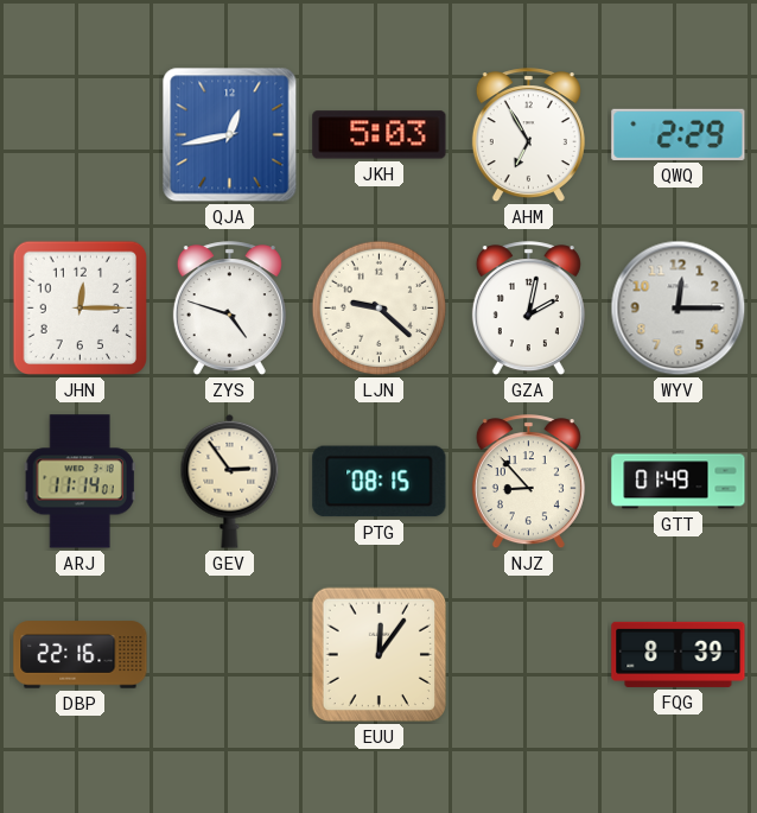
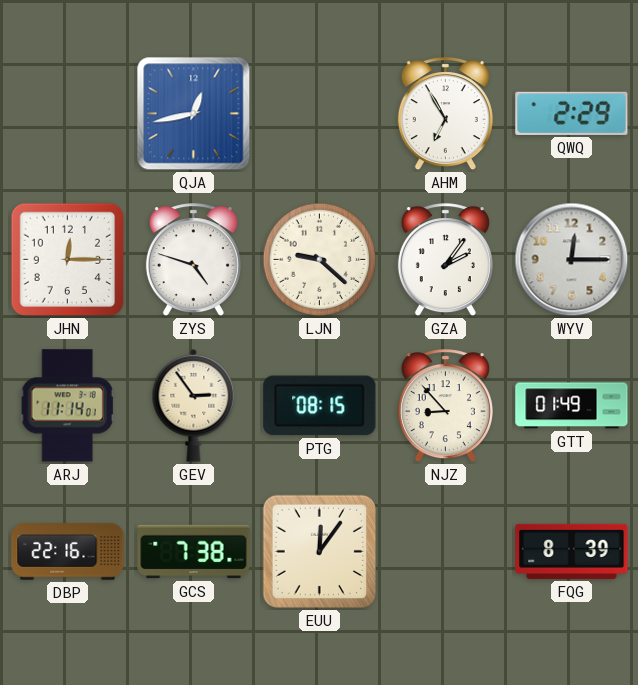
JKH: 5:03 -> none
GZA: 2:02 -> 2:06
GCS: none -> 7:38
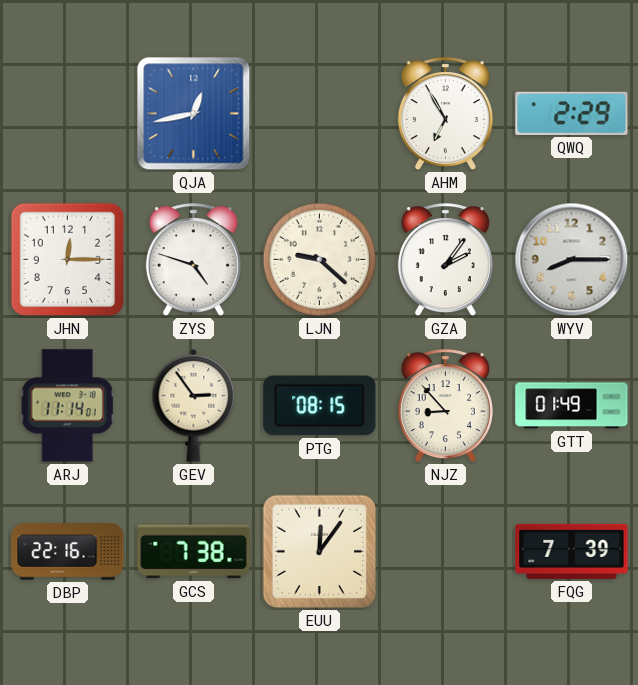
WYV: 12:15 -> 8:15
FQG: 8:39 -> 7:39
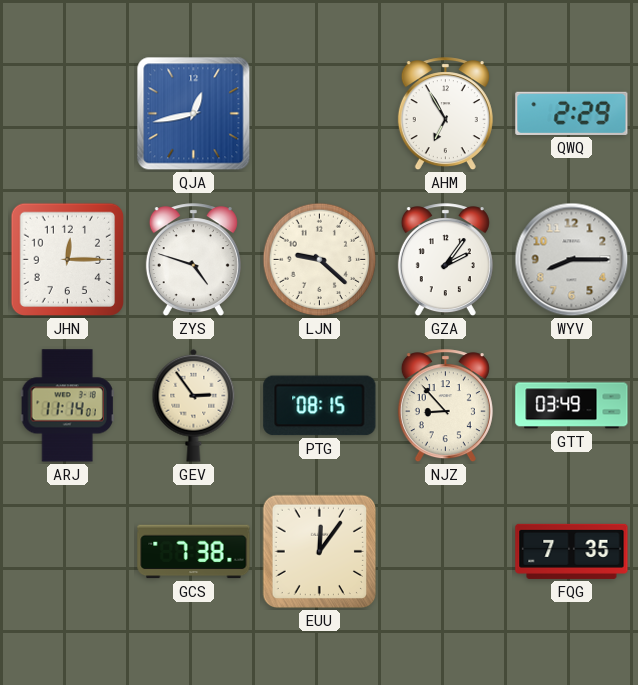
GTT: 01:49 -> 03:49
DBP: 22:16 -> none
FQG: 7:39 -> 7:35
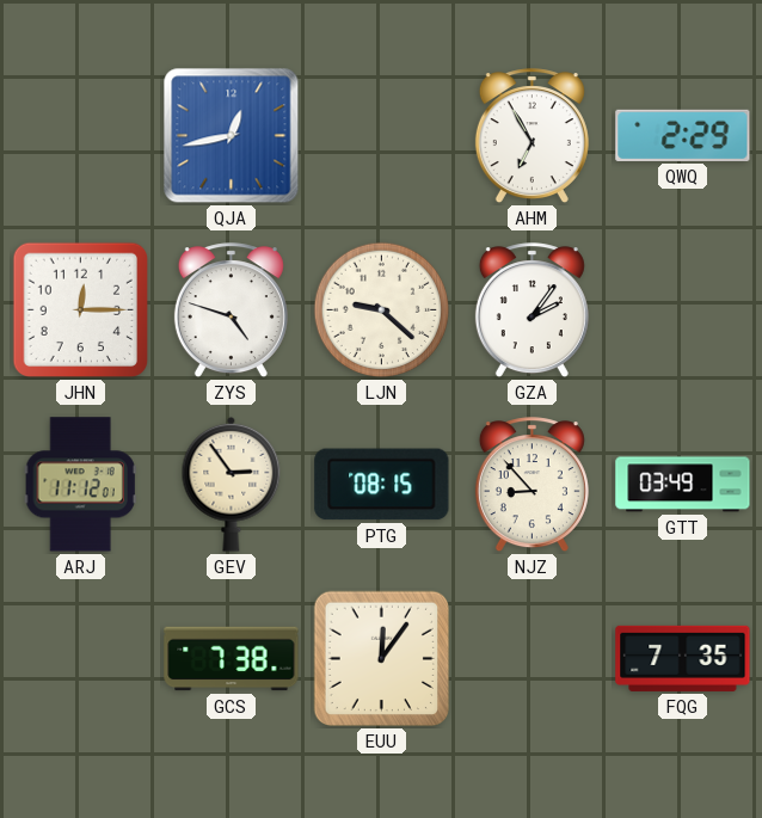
WYV: 8:15 -> none
ARJ: 11:14 -> 11:12
